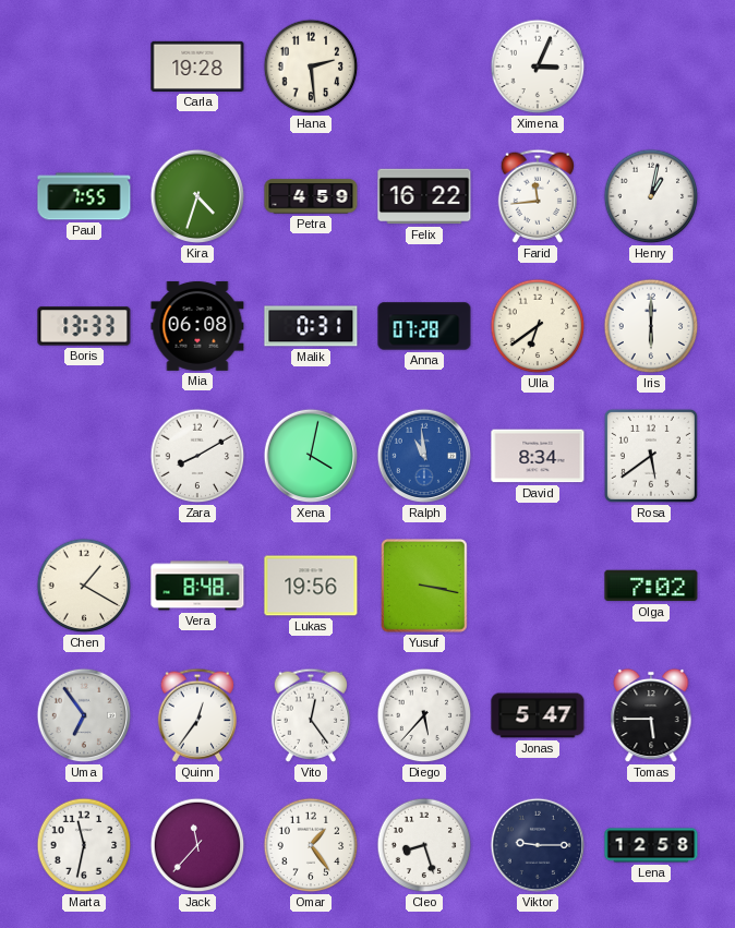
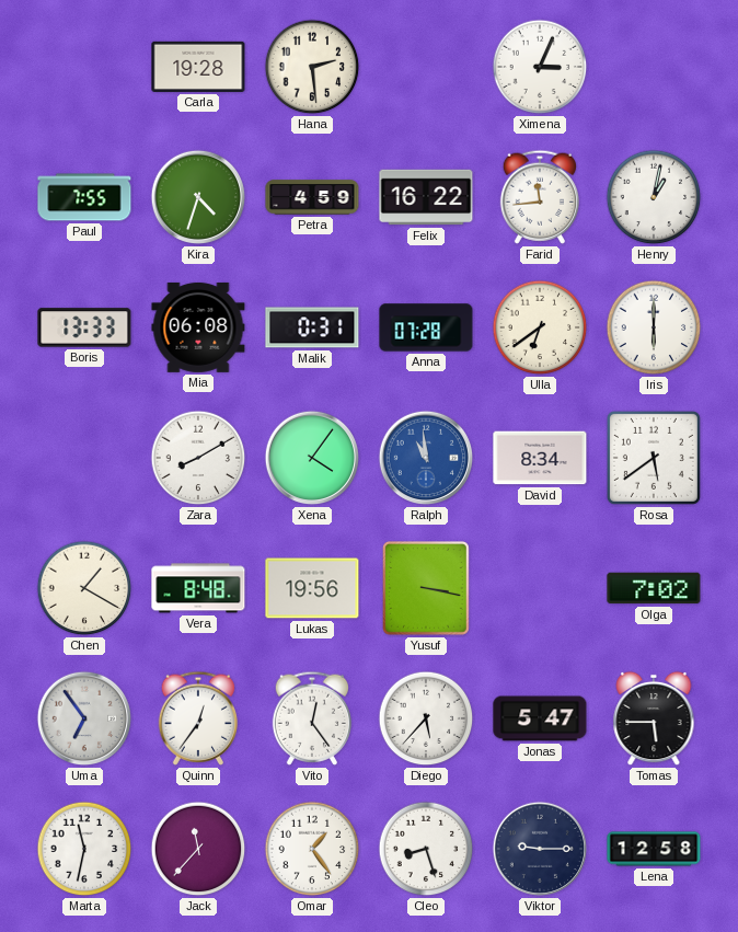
Xena: 4:02 -> 4:06
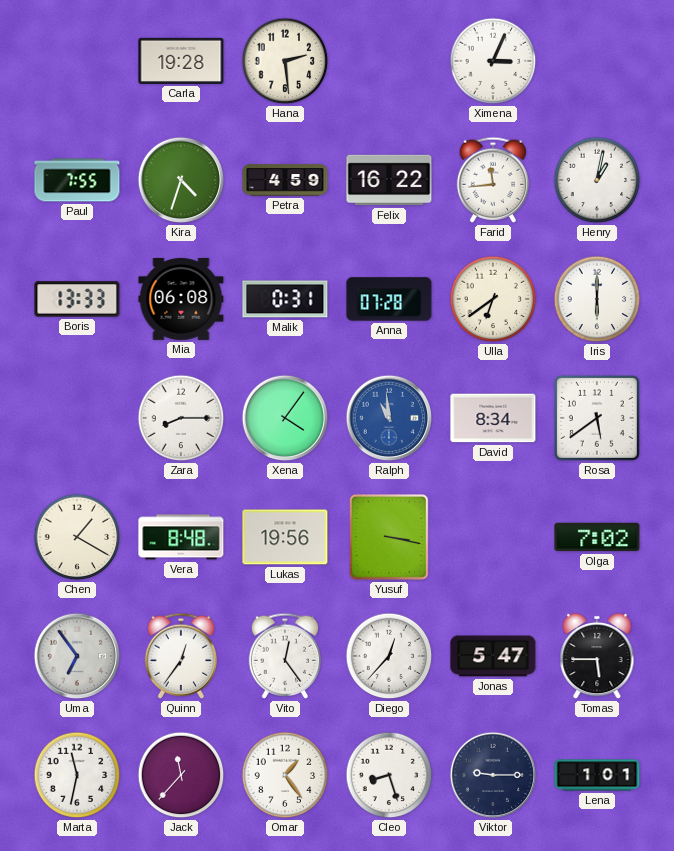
Zara: 8:10 -> 8:15
Diego: 5:37 -> 12:37
Lena: 12:58 -> 1:01
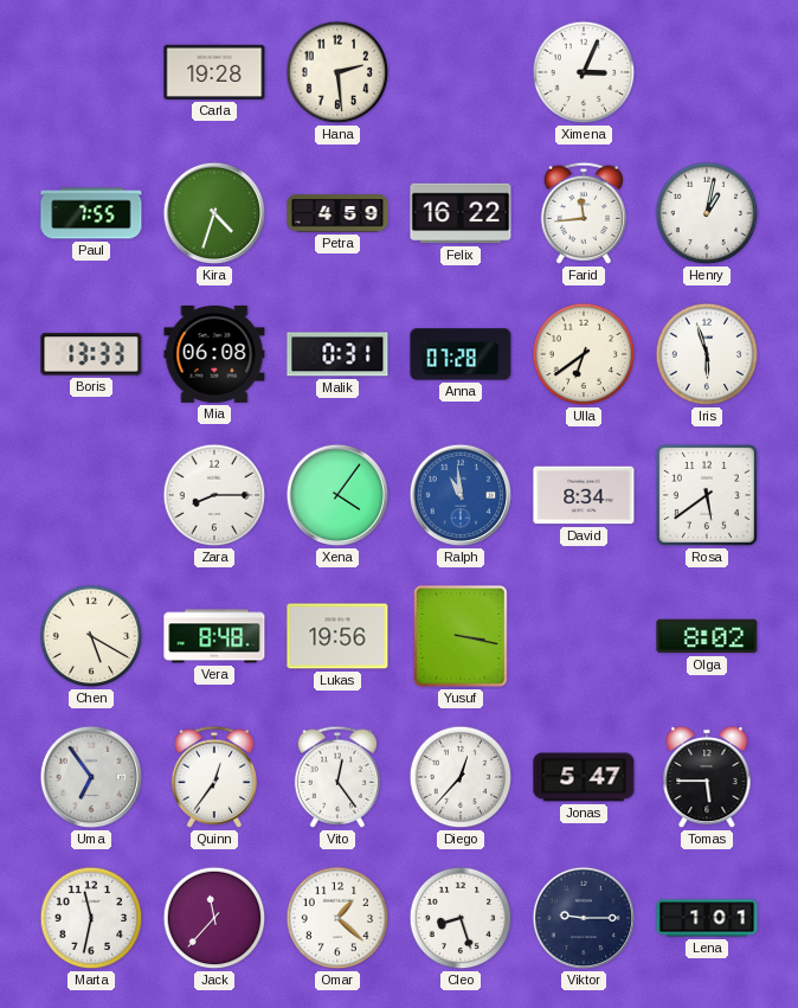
Iris: 6:00 -> 5:57
Chen: 1:20 -> 5:20
Olga: 7:02 -> 8:02
Omar: 1:24 -> 1:22
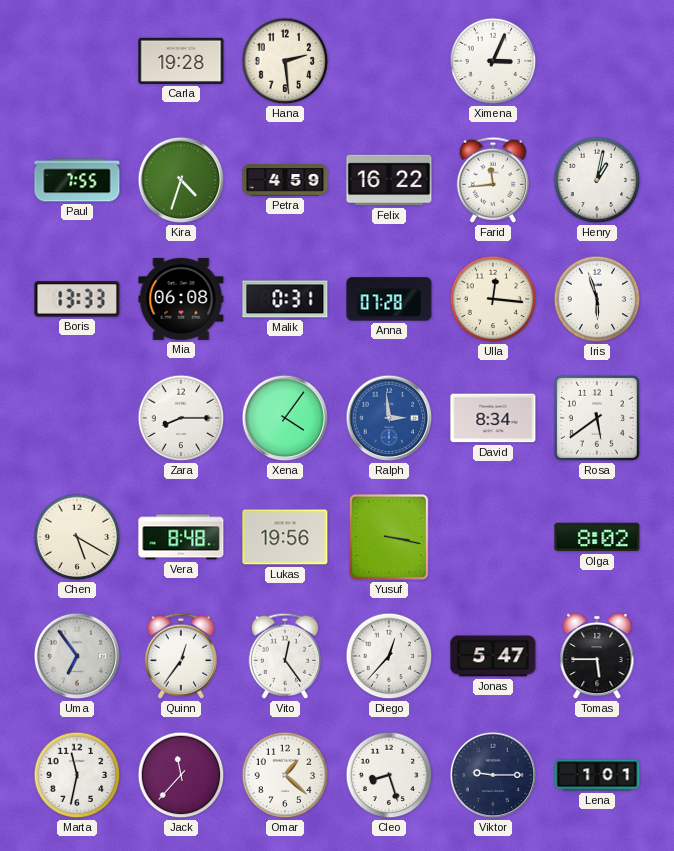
Ulla: 6:39 -> 12:16
Ralph: 10:59 -> 2:59
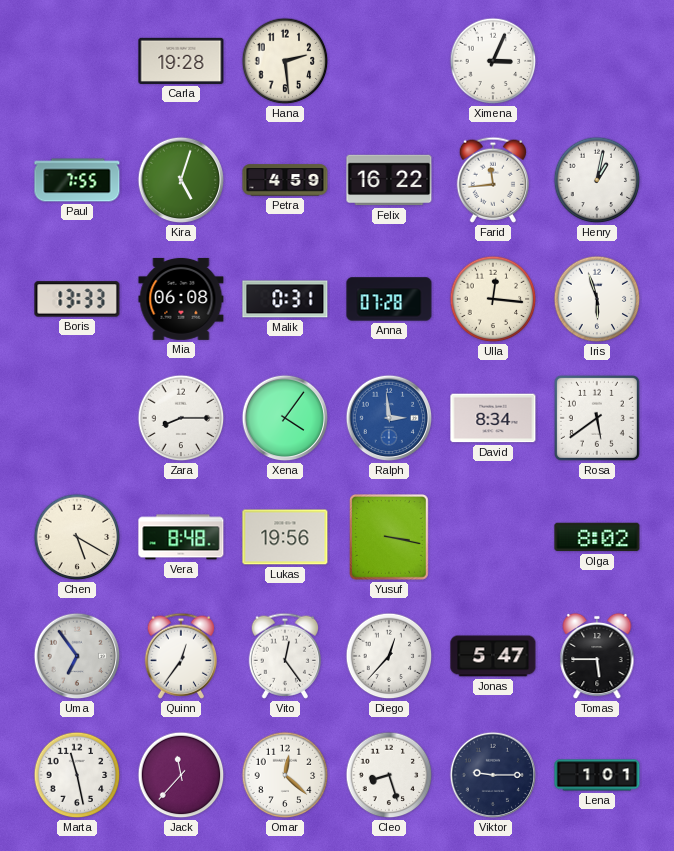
Kira: 4:33 -> 5:03
Marta: 11:32 -> 11:28
Omar: 1:22 -> 12:22
